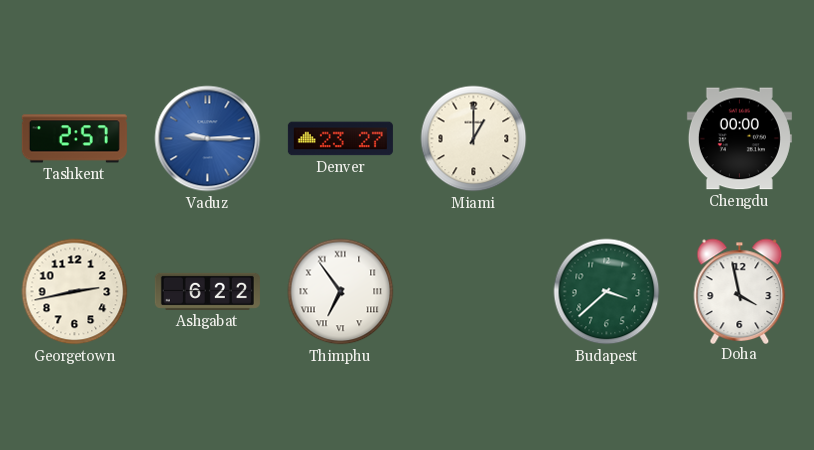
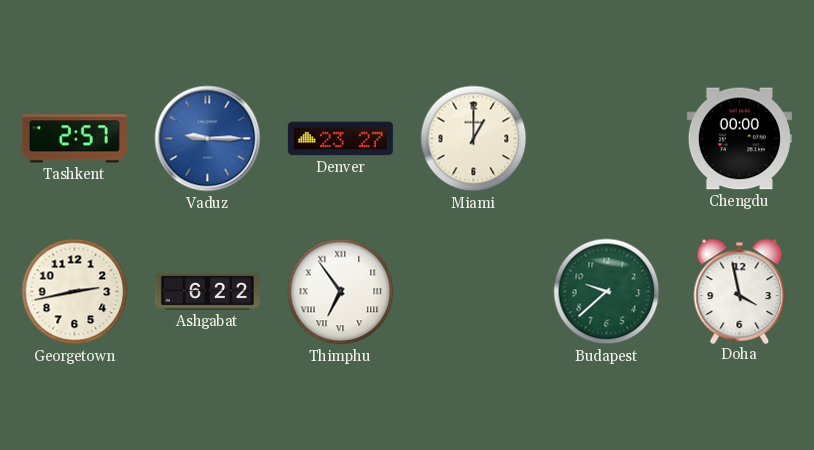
Budapest: 3:38 -> 9:38
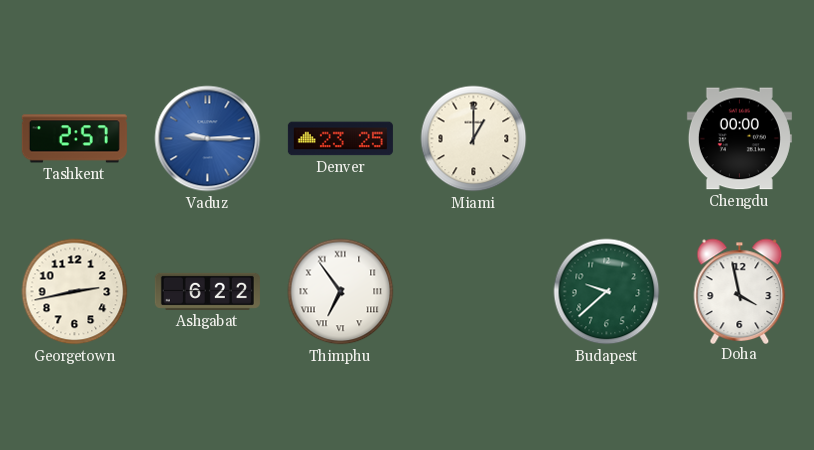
Denver: 23:27 -> 23:25
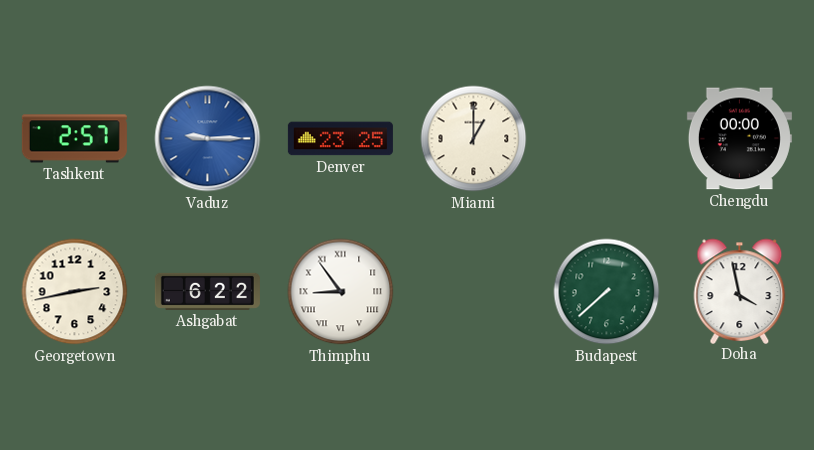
Thimphu: 6:54 -> 8:54
Budapest: 9:38 -> 7:38
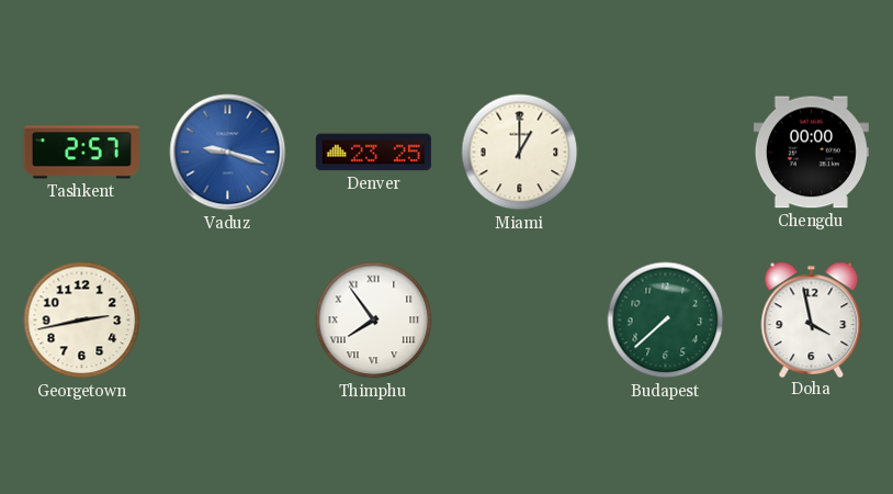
Vaduz: 9:15 -> 9:18
Ashgabat: 6:22 -> none
Thimphu: 8:54 -> 7:54
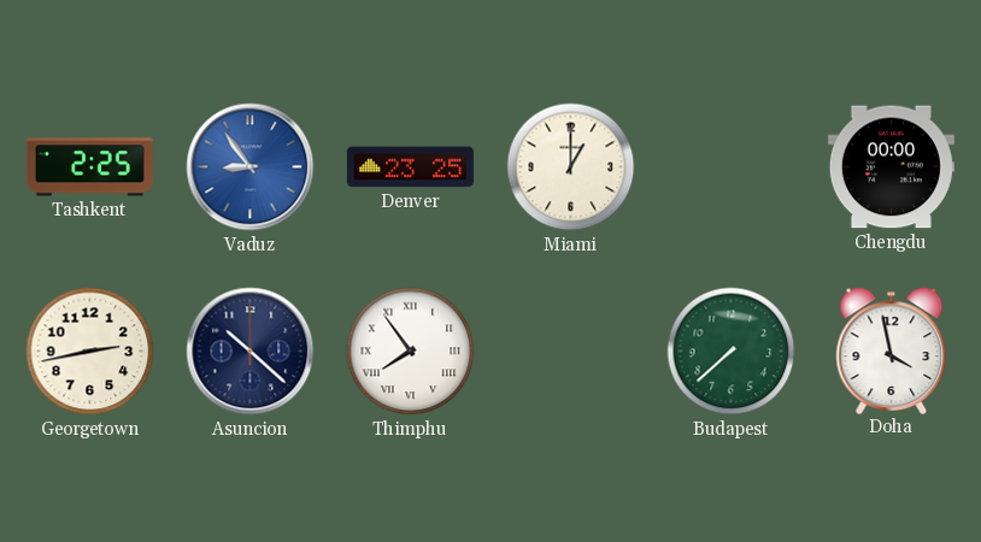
Tashkent: 2:57 -> 2:25
Vaduz: 9:18 -> 8:54
Asuncion: none -> 10:22
